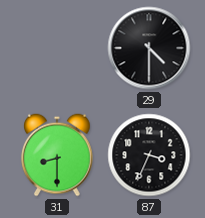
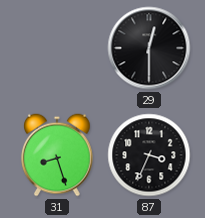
29: 4:30 -> 12:30
31: 8:30 -> 8:27
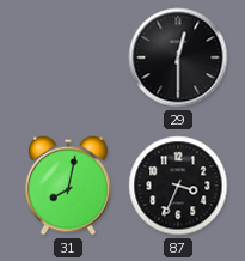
31: 8:27 -> 8:02
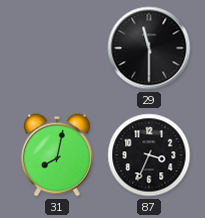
29: 12:30 -> 11:30
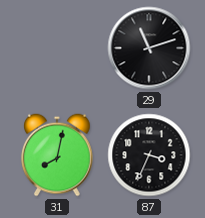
29: 11:30 -> 11:12
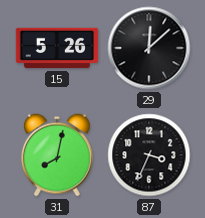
15: none -> 5:26
29: 11:12 -> 12:08
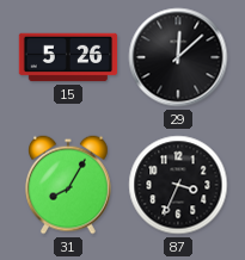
31: 8:02 -> 8:05
